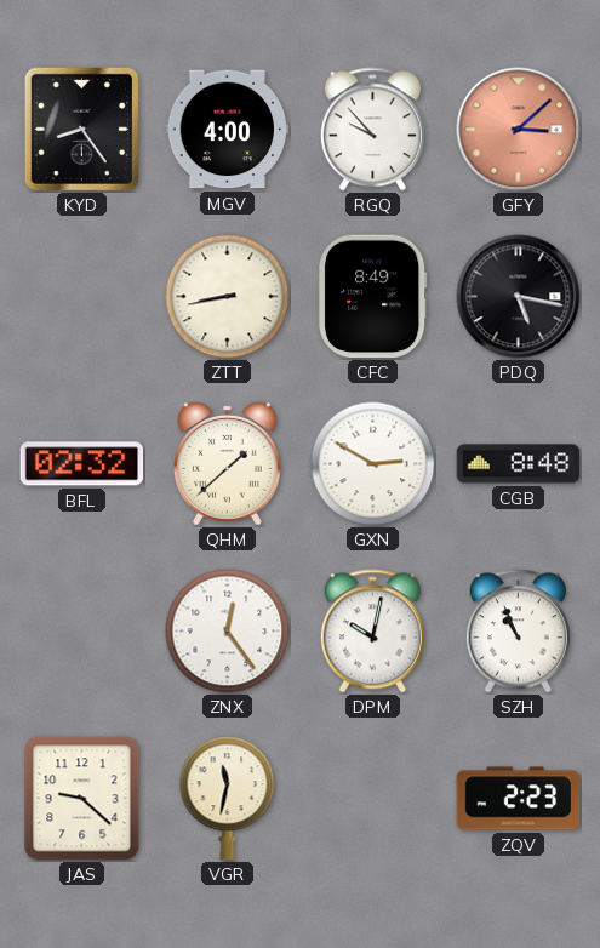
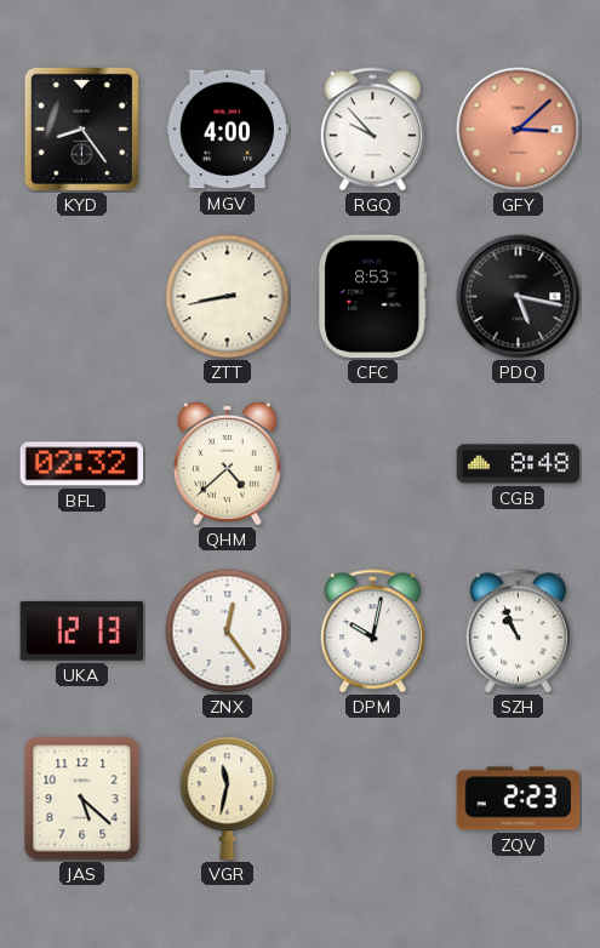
CFC: 8:49 -> 8:53
QHM: 1:38 -> 4:38
GXN: 2:50 -> none
UKA: none -> 12:13
JAS: 9:22 -> 5:22
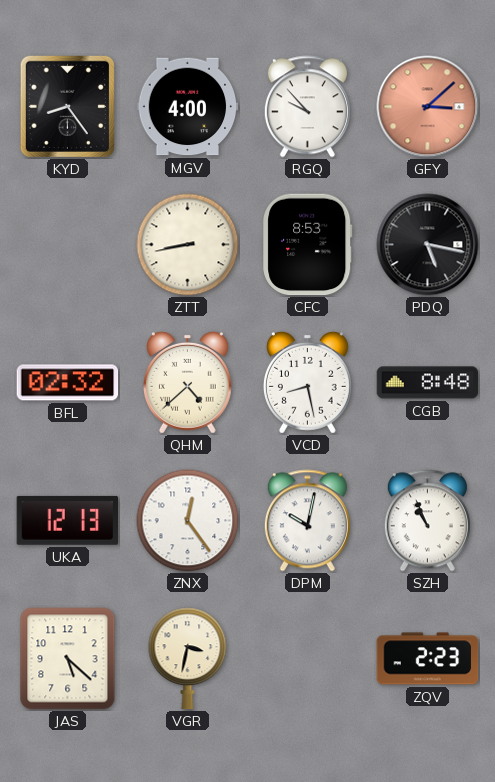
VCD: none -> 8:28
VGR: 11:32 -> 3:32
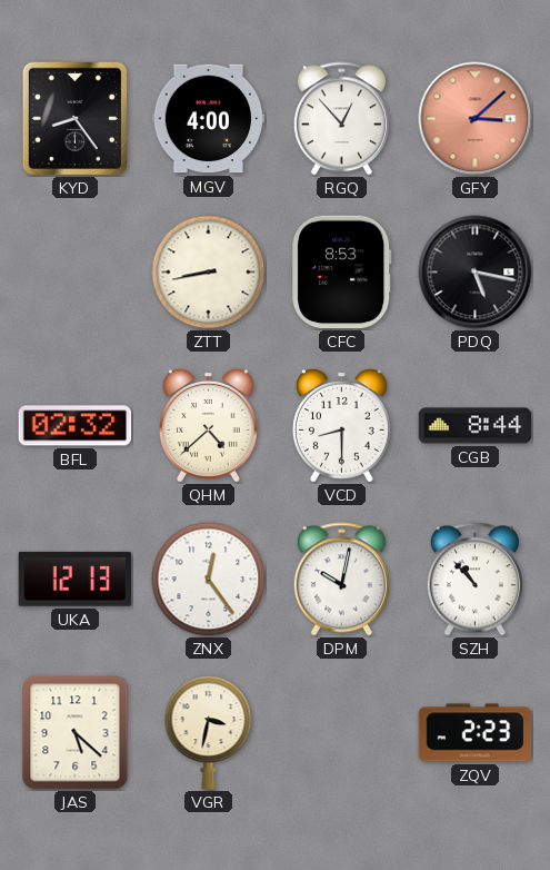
RGQ: 9:53 -> 12:53
VCD: 8:28 -> 8:30
CGB: 8:48 -> 8:44
SZH: 10:56 -> 10:53
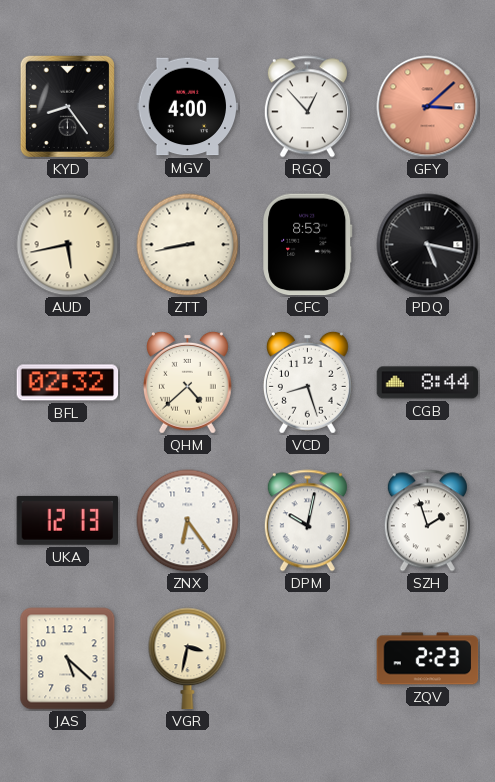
AUD: none -> 5:43
VCD: 8:30 -> 8:27
ZNX: 12:24 -> 6:24
SZH: 10:53 -> 1:57
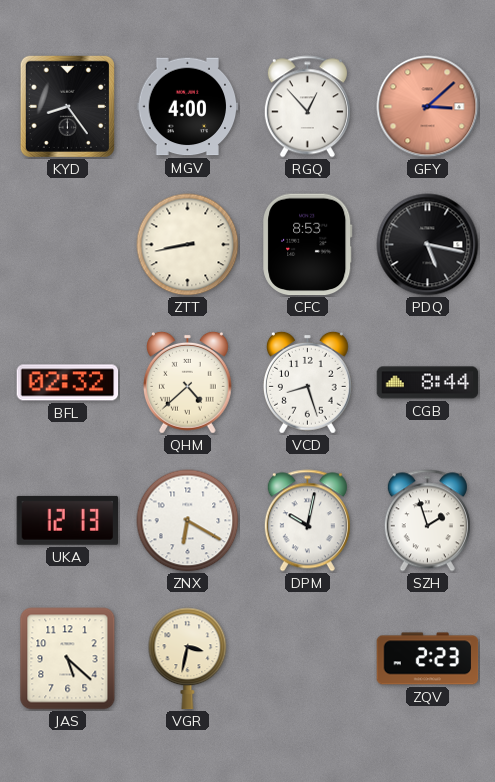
AUD: 5:43 -> none
ZNX: 6:24 -> 6:20
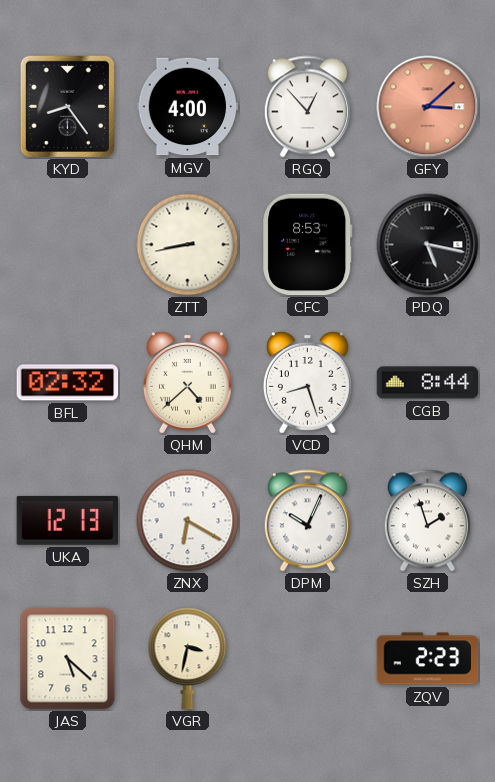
DPM: 10:02 -> 10:04
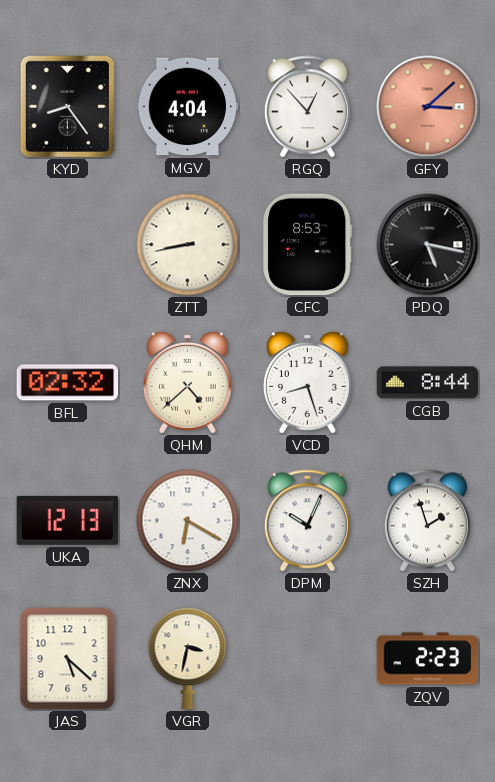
MGV: 4:00 -> 4:04
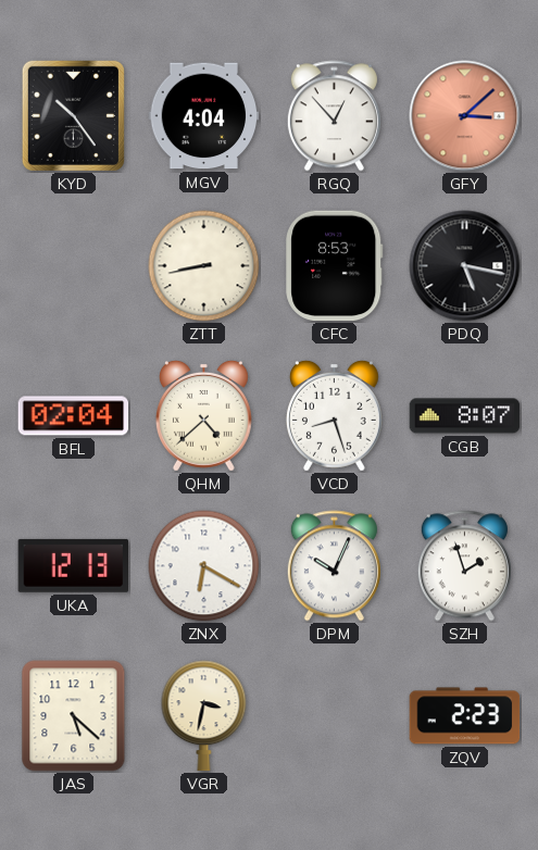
KYD: 8:24 -> 10:24
BFL: 02:32 -> 02:04
CGB: 8:44 -> 8:07
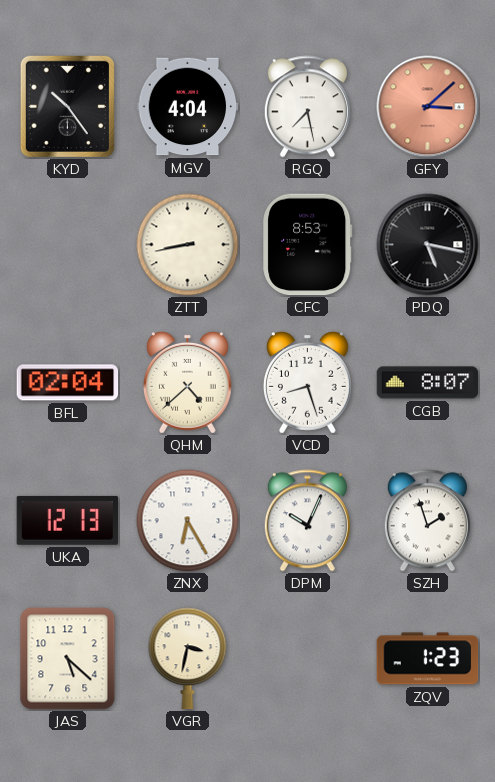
RGQ: 12:53 -> 7:28
ZNX: 6:20 -> 6:25
ZQV: 2:23 -> 1:23
